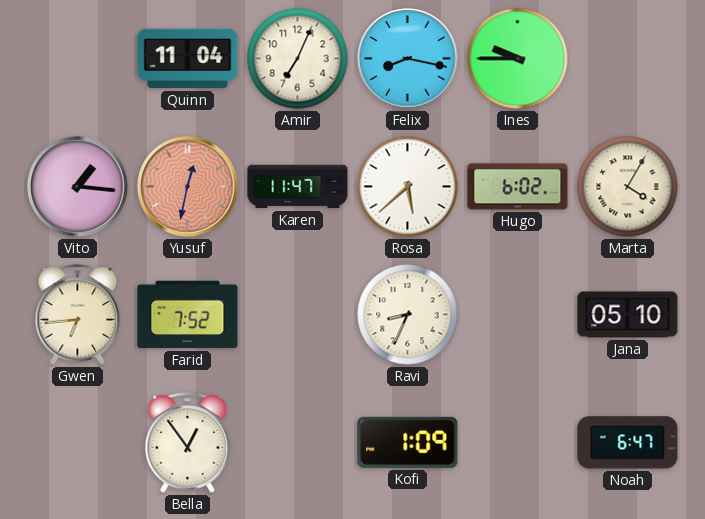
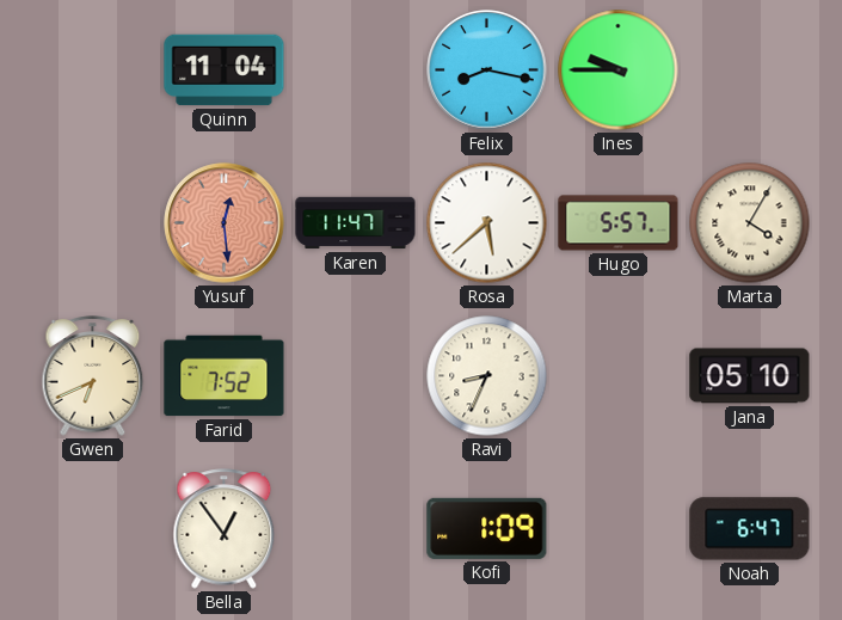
Amir: 7:04 -> none
Vito: 1:16 -> none
Yusuf: 12:32 -> 12:29
Hugo: 6:02 -> 5:57
Gwen: 6:44 -> 6:41
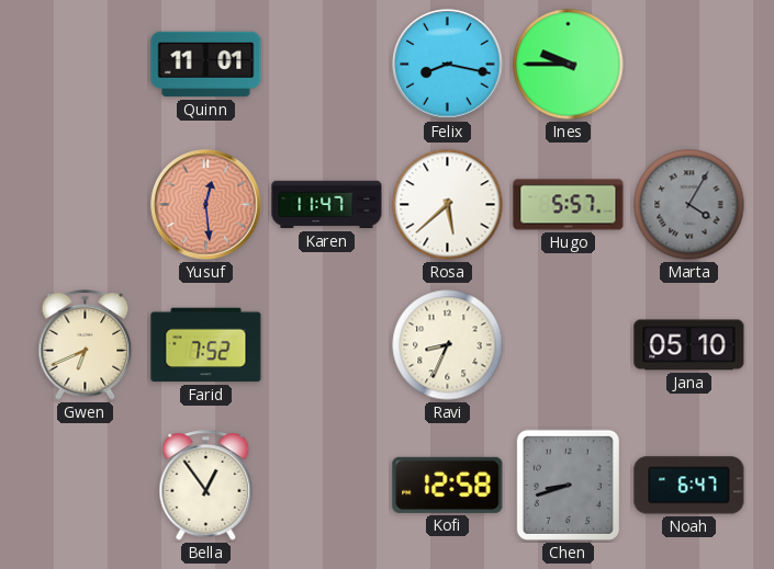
Quinn: 11:04 -> 11:01
Marta dial: cream -> grey
Kofi: 1:09 -> 12:58
Chen: none -> 8:42
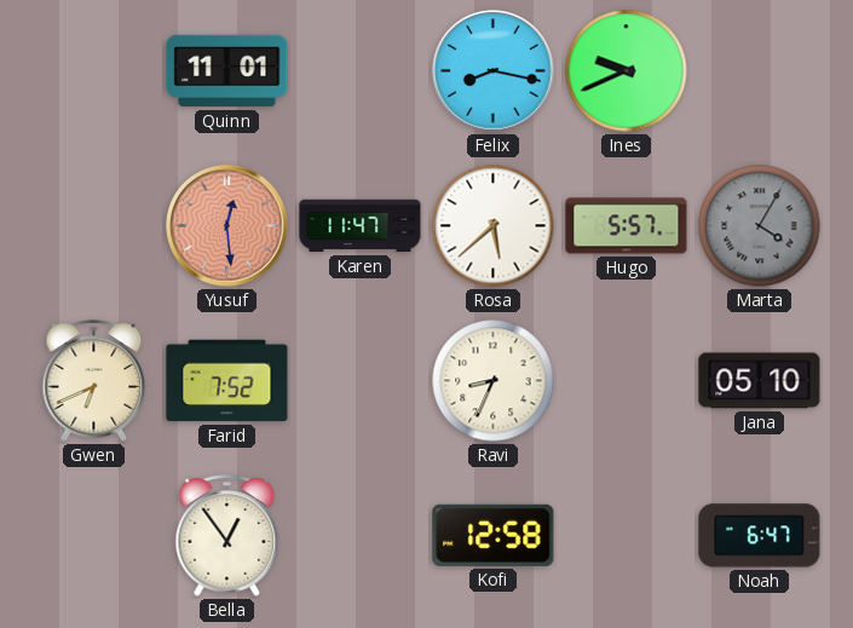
Ines: 9:45 -> 9:41
Chen: 8:42 -> none
